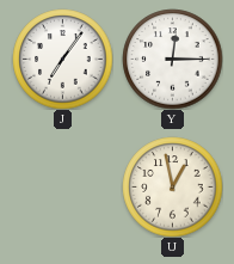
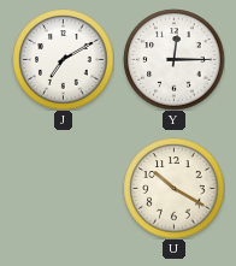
J: 7:06 -> 7:10
U: 12:58 -> 10:20
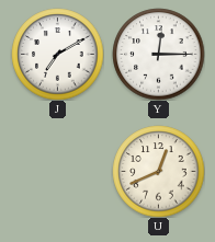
U: 10:20 -> 12:41
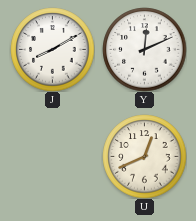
J: 7:10 -> 8:10
Y: 12:15 -> 12:11
